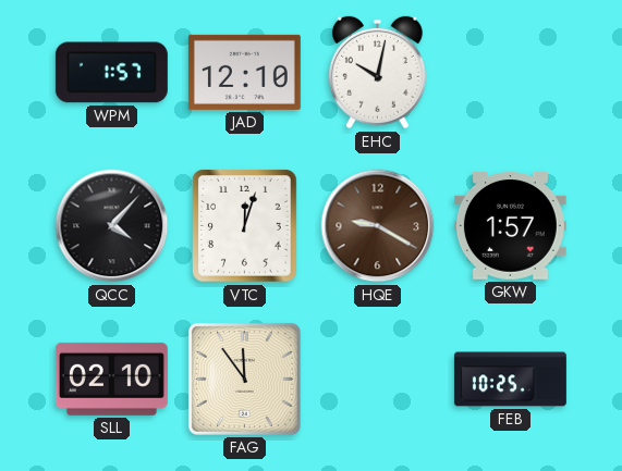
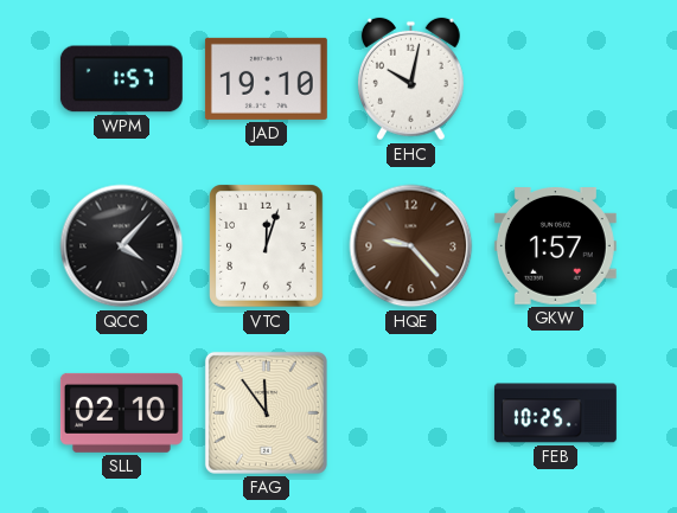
JAD: 12:10 -> 19:10
HQE: 9:20 -> 9:23
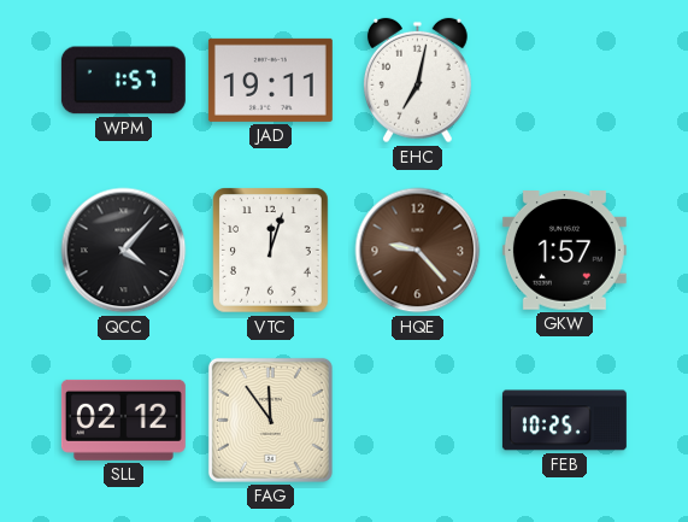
JAD: 19:10 -> 19:11
EHC: 10:02 -> 7:02
SLL: 02:10 -> 02:12
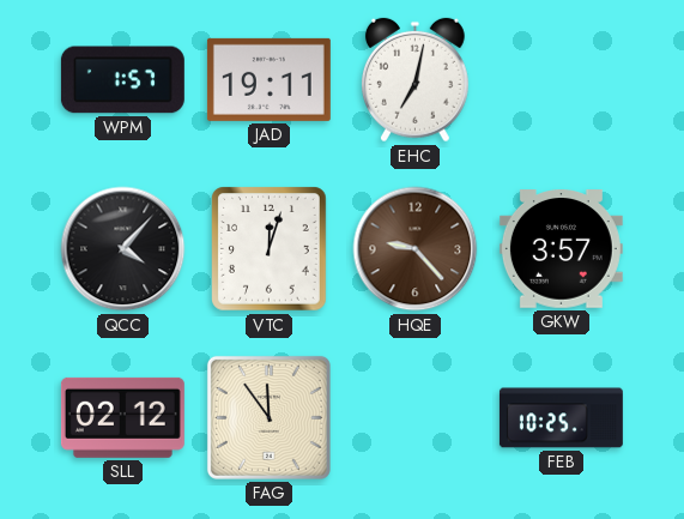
GKW: 1:57 -> 3:57
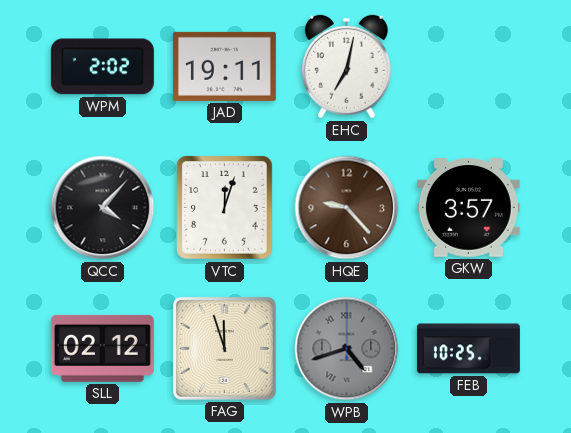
WPM: 1:57 -> 2:02
FAG: 11:54 -> 11:57
WPB: none -> 4:42
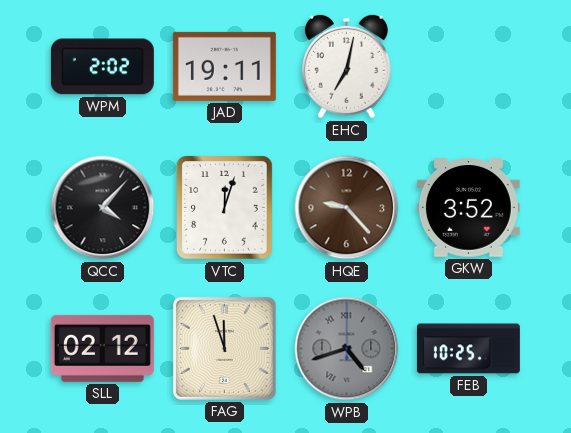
GKW: 3:57 -> 3:52
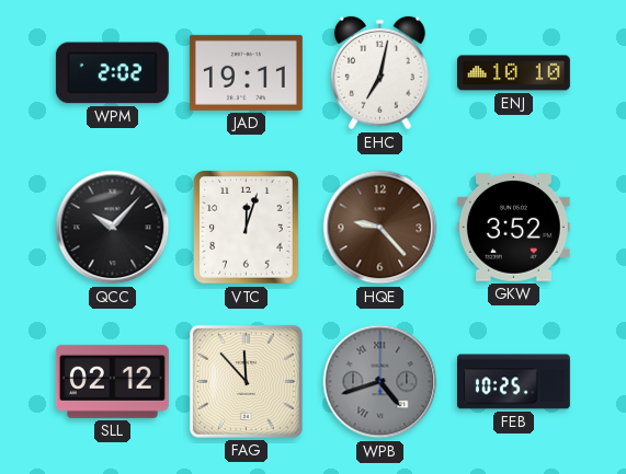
ENJ: none -> 10:10
QCC: 4:07 -> 10:07
FAG: 11:57 -> 11:53
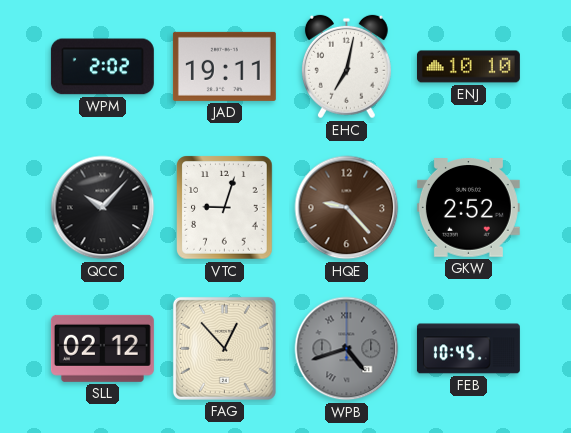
VTC: 12:03 -> 9:03
GKW: 3:52 -> 2:52
FAG: 11:53 -> 12:53
FEB: 10:25 -> 10:45
